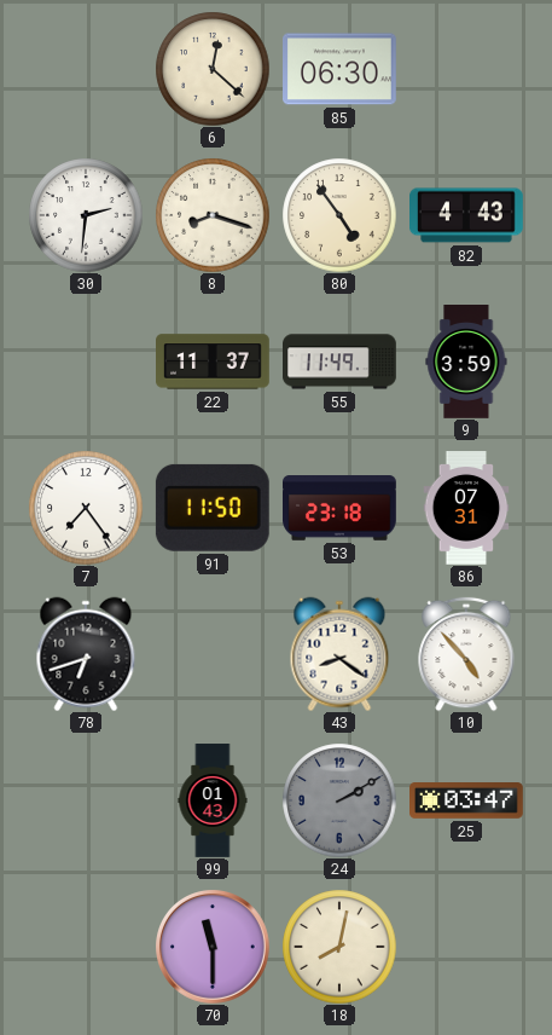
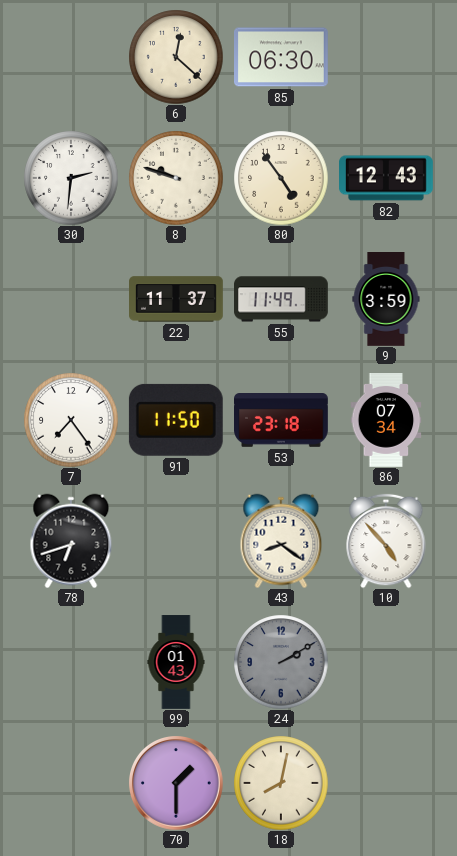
8: 8:18 -> 9:48
82: 4:43 -> 12:43
86: 07:31 -> 07:34
25: 03:47 -> none
70: 11:30 -> 1:30
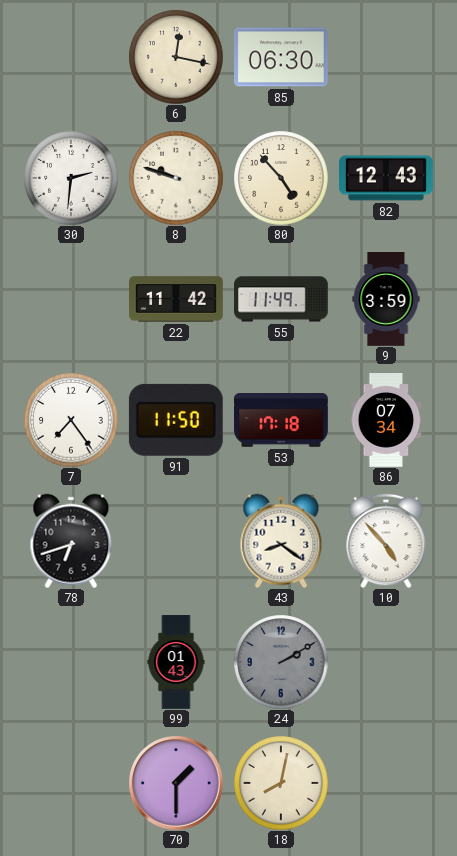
6: 12:22 -> 12:17
80: 4:54 -> 4:53
22: 11:37 -> 11:42
53: 23:18 -> 17:18
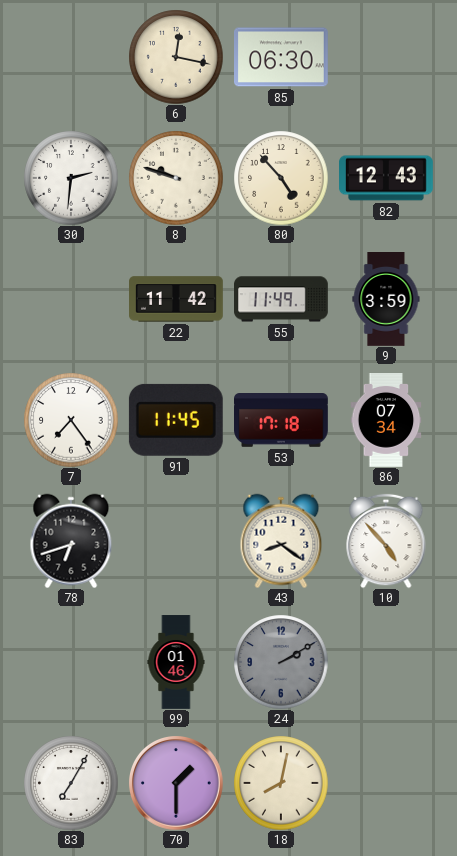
91: 11:50 -> 11:45
99: 01:43 -> 01:46
83: none -> 7:05
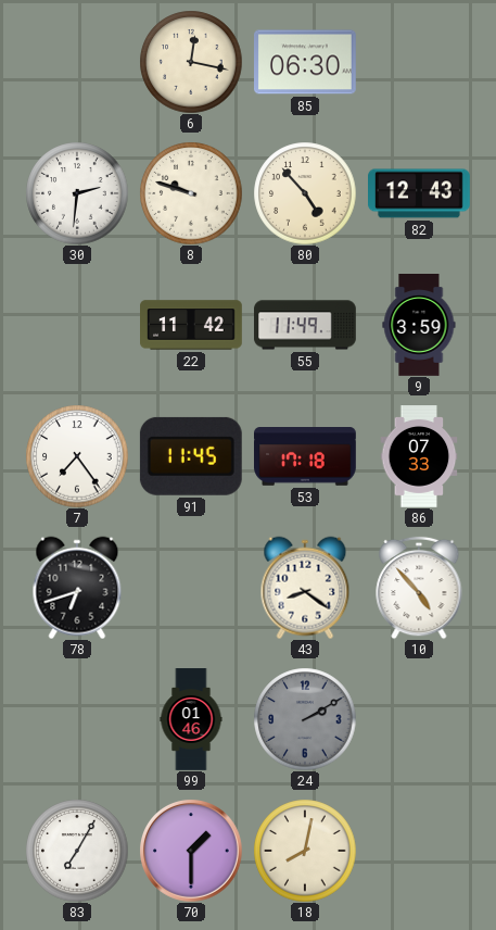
86: 07:34 -> 07:33
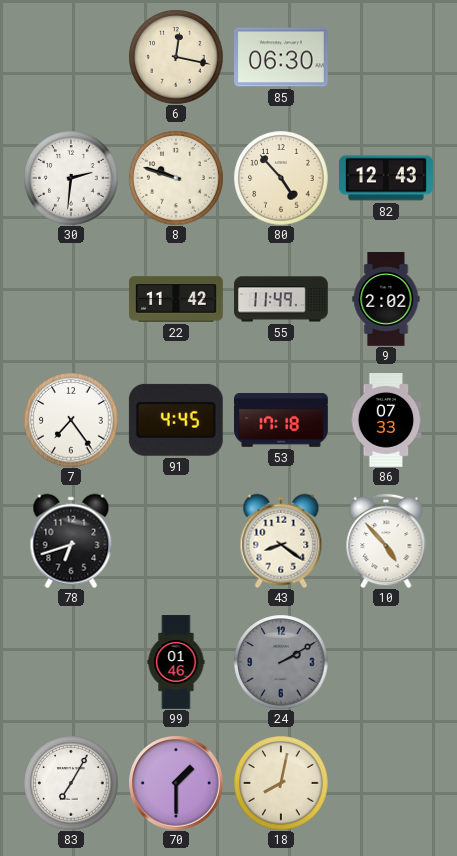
9: 3:59 -> 2:02
91: 11:45 -> 4:45
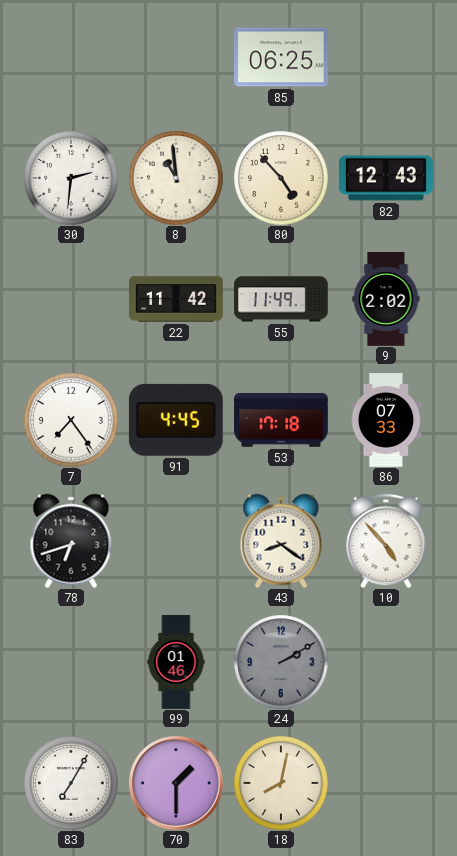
6: 12:17 -> none
85: 06:30 -> 06:25
8: 9:48 -> 10:59
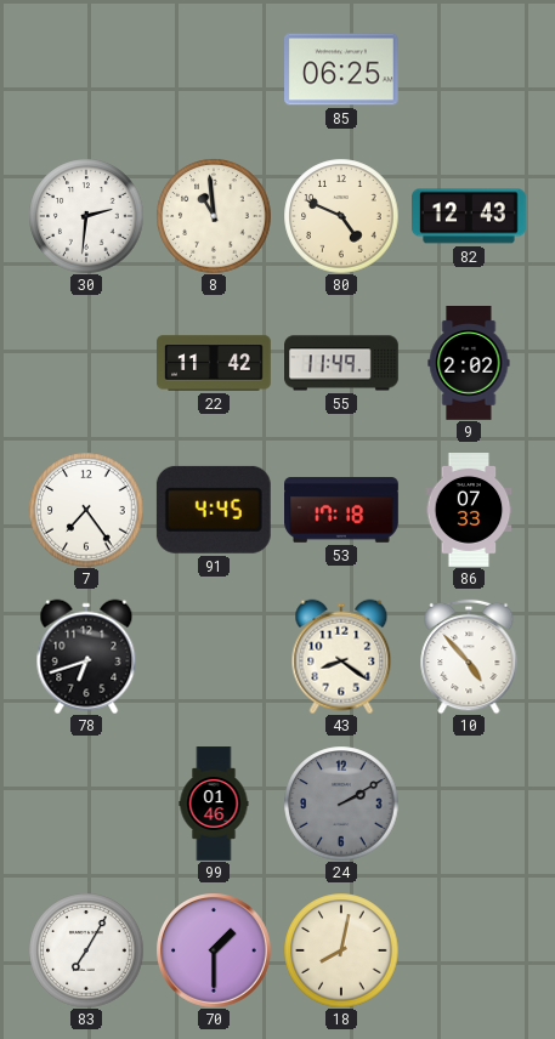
80: 4:53 -> 4:49
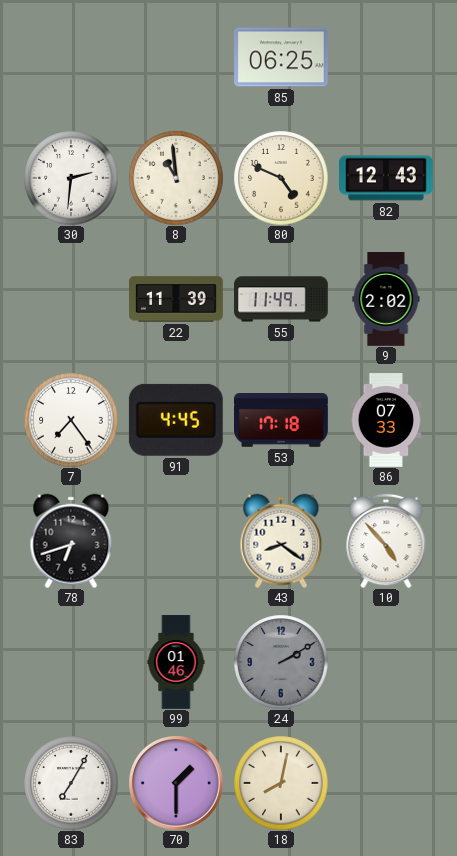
22: 11:42 -> 11:39
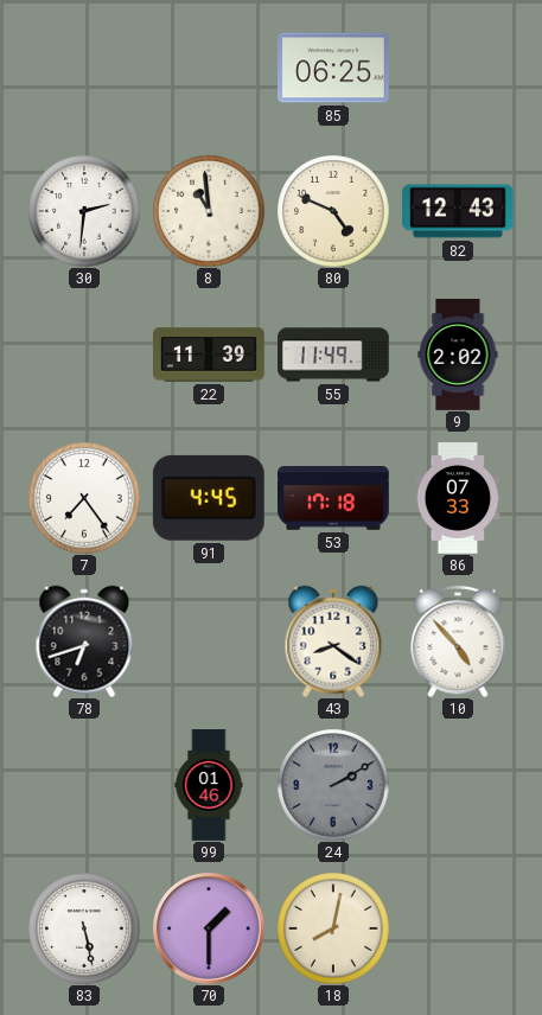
83: 7:05 -> 5:28
